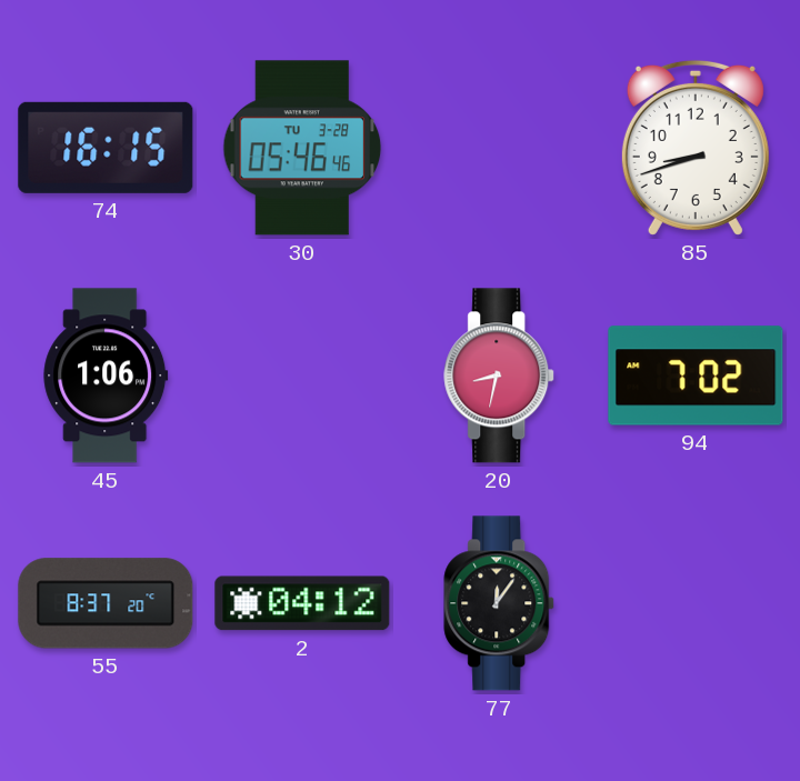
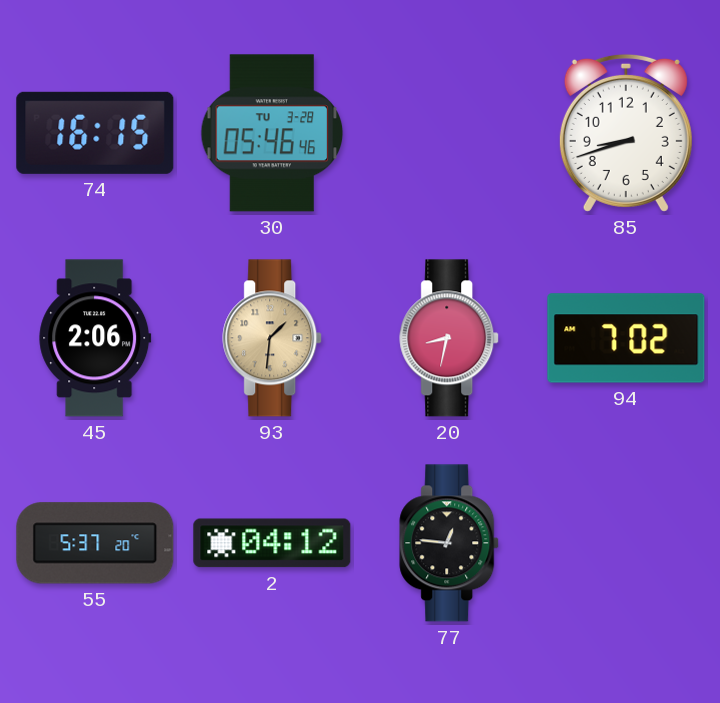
45: 1:06 -> 2:06
93: none -> 1:31
55: 8:37 -> 5:37
77: 12:06 -> 12:46
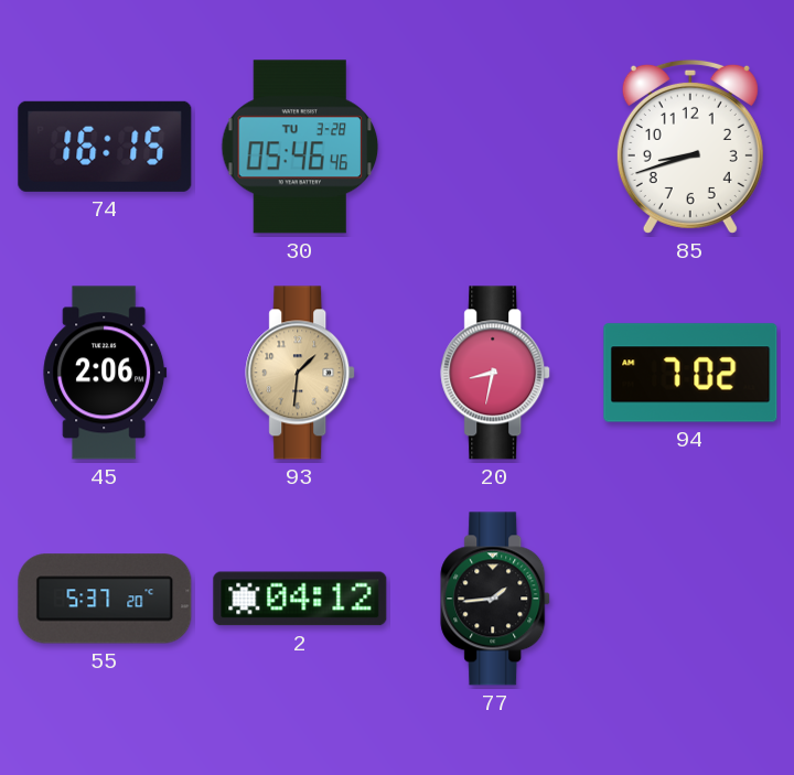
77: 12:46 -> 1:44
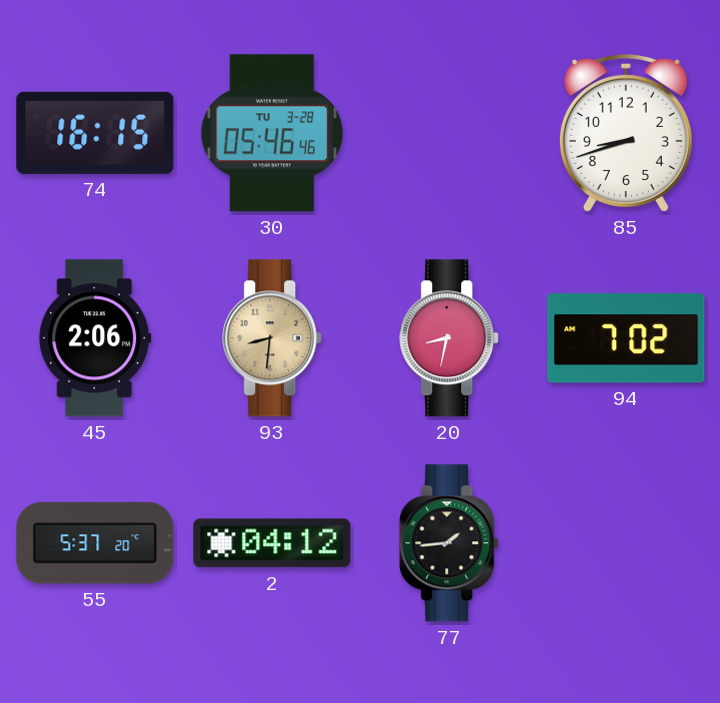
93: 1:31 -> 8:31
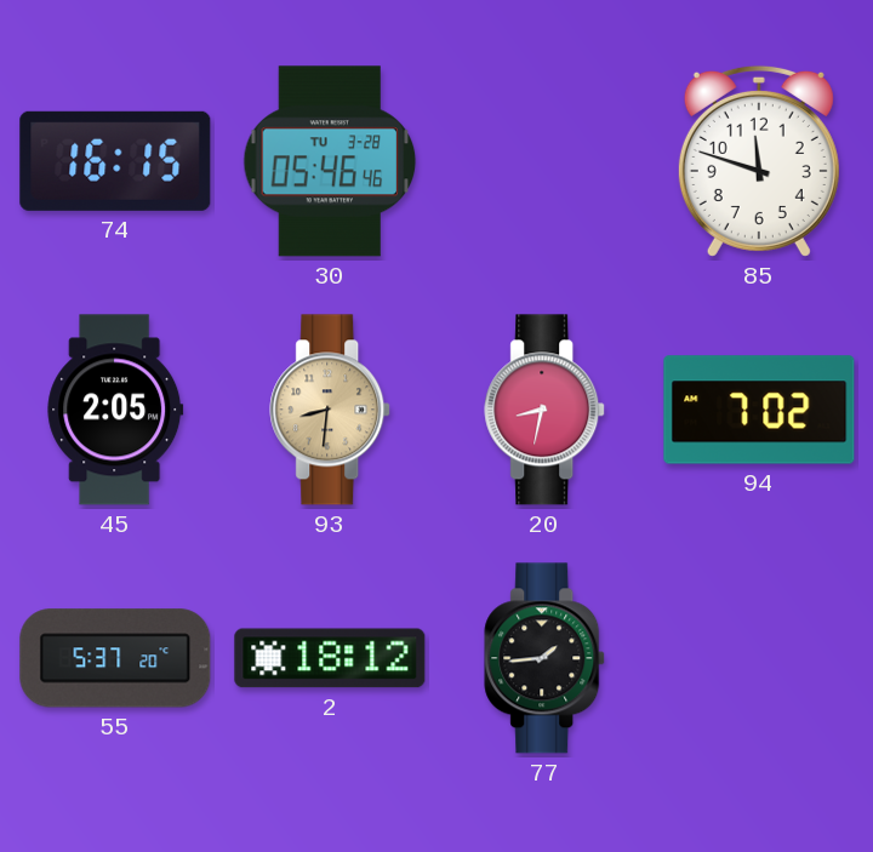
85: 8:42 -> 11:48
45: 2:06 -> 2:05
2: 04:12 -> 18:12
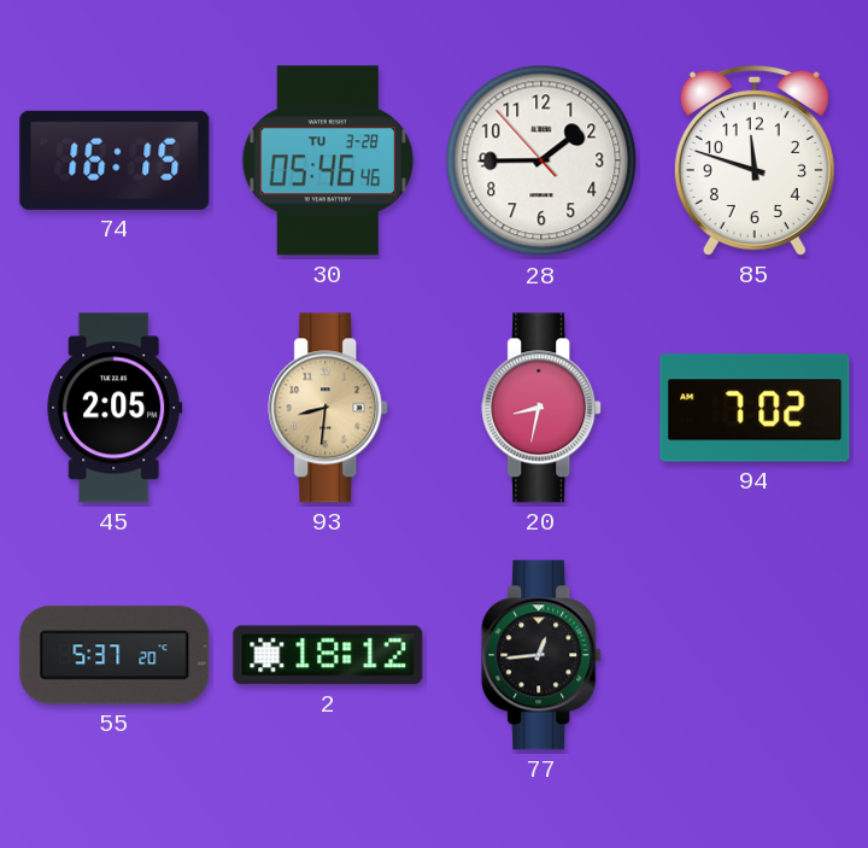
28: none -> 1:44
77: 1:44 -> 12:44
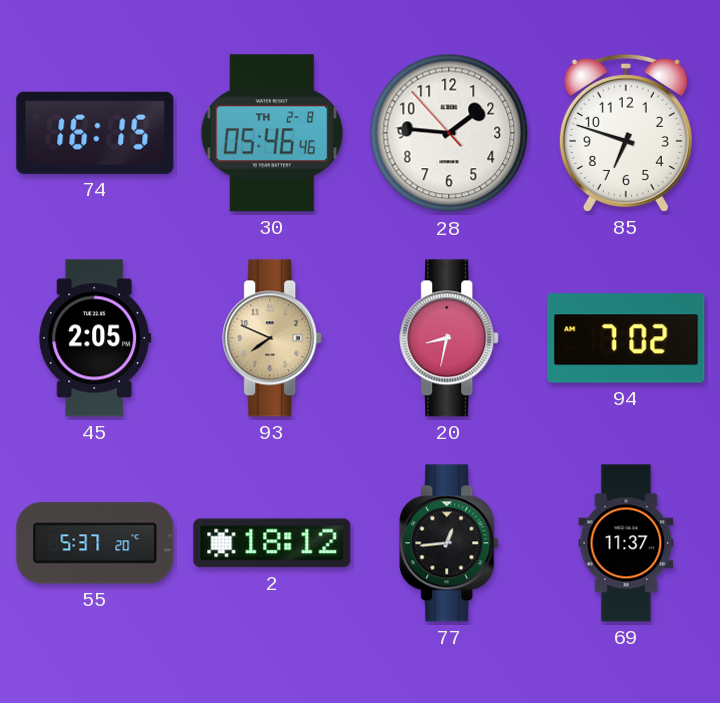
30 date: TU 3-28 -> TH 2-8
28: 1:44 -> 1:45
85: 11:48 -> 6:48
93: 8:31 -> 7:49
69: none -> 11:37
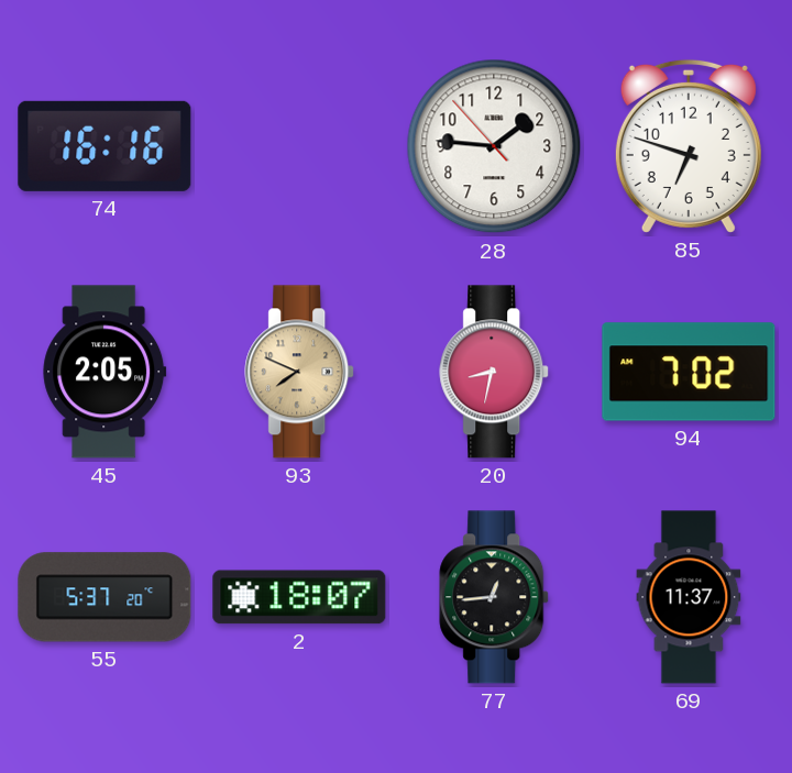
74: 16:15 -> 16:16
30: 05:46 -> none
2: 18:12 -> 18:07
